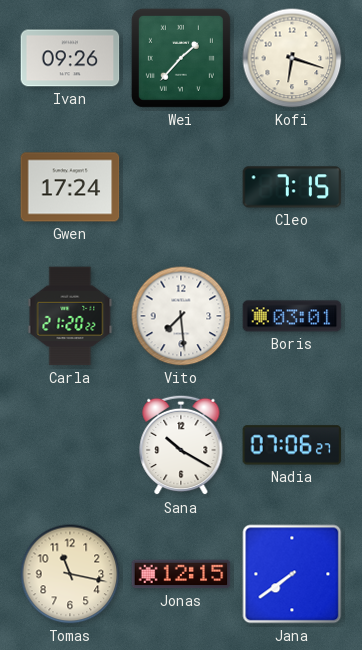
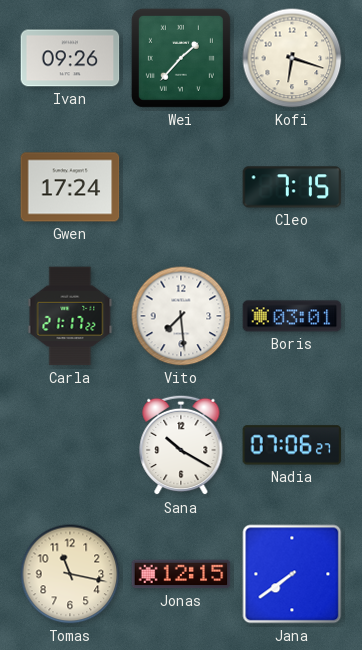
Carla: 21:20 -> 21:17
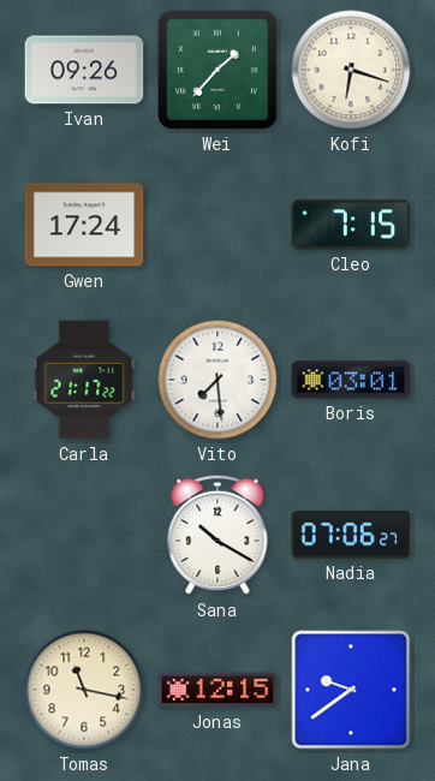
Jana: 7:39 -> 9:39
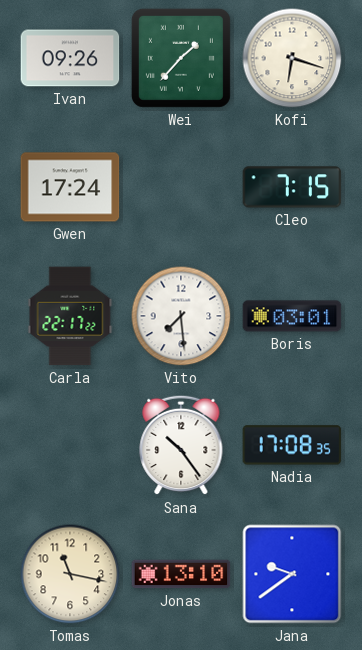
Carla: 21:17 -> 22:17
Sana: 10:20 -> 10:24
Nadia: 07:06 -> 17:08
Jonas: 12:15 -> 13:10
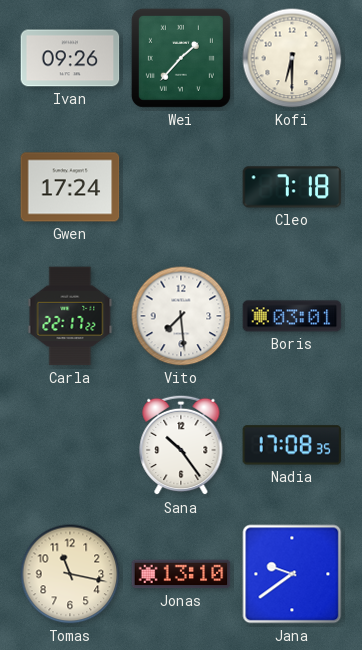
Kofi: 6:18 -> 6:30
Cleo: 7:15 -> 7:18
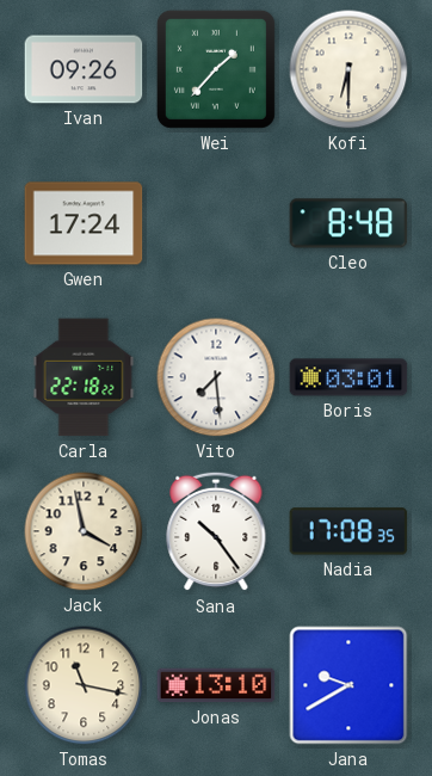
Cleo: 7:18 -> 8:48
Carla: 22:17 -> 22:18
Jack: none -> 3:58
Jana: 9:39 -> 9:40
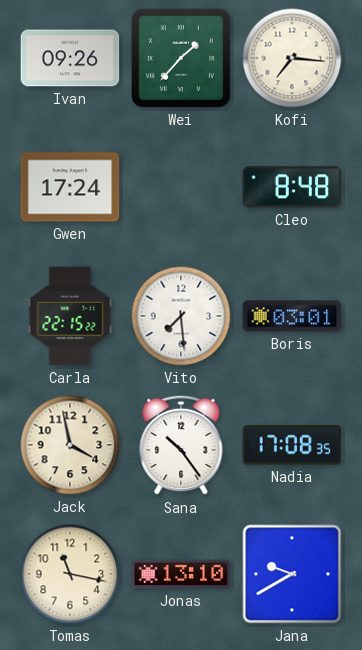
Kofi: 6:30 -> 7:16
Carla: 22:18 -> 22:15
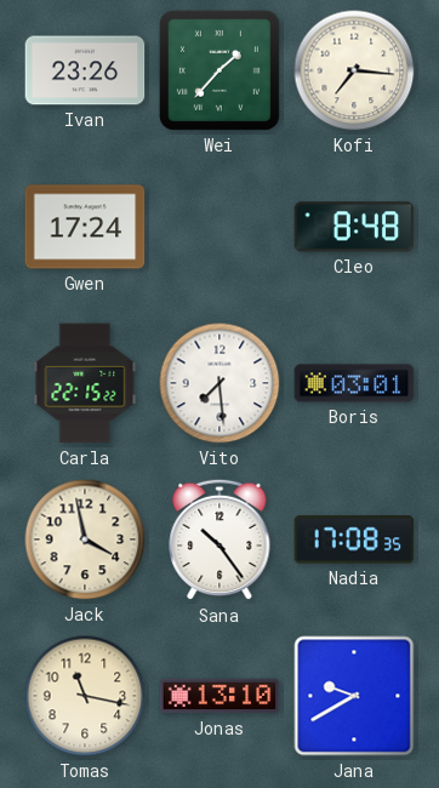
Ivan: 09:26 -> 23:26
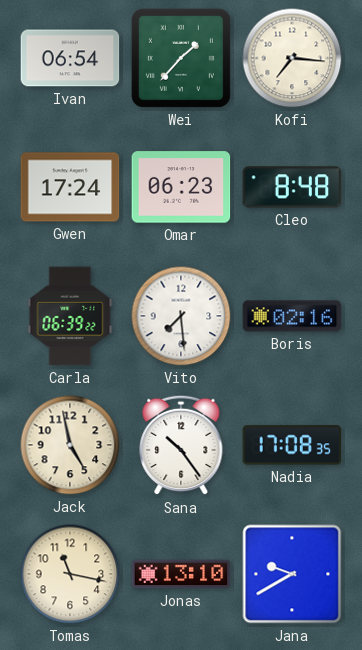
Ivan: 23:26 -> 06:54
Omar: none -> 06:23
Carla: 22:15 -> 06:39
Boris: 03:01 -> 02:16
Jack: 3:58 -> 4:58
